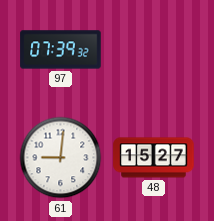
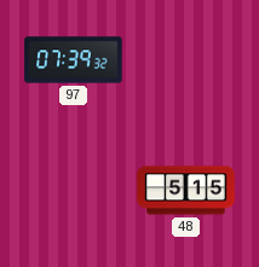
61: 9:01 -> none
48: 15:27 -> 5:15
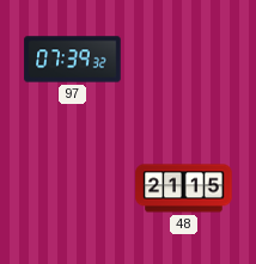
48: 5:15 -> 21:15
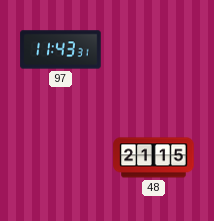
97: 07:39 -> 11:43
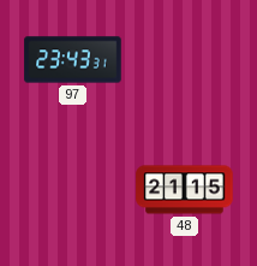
97: 11:43 -> 23:43
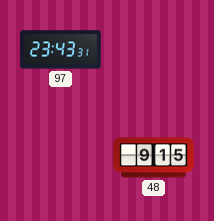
48: 21:15 -> 9:15
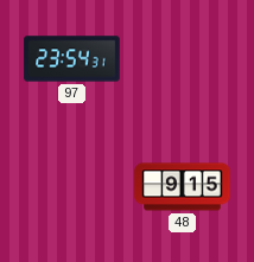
97: 23:43 -> 23:54
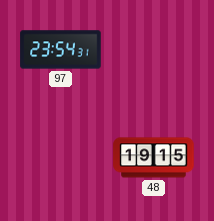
48: 9:15 -> 19:15
